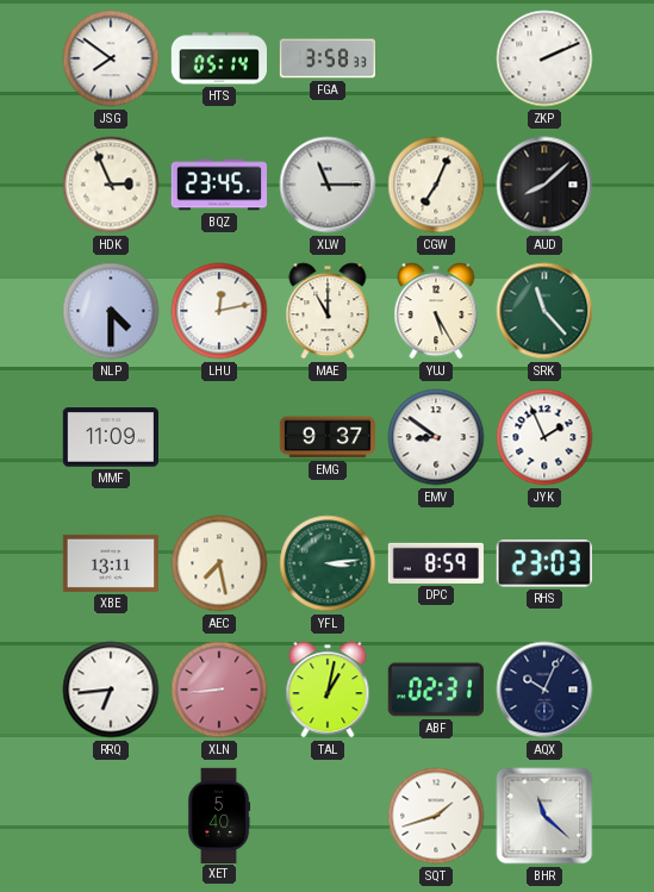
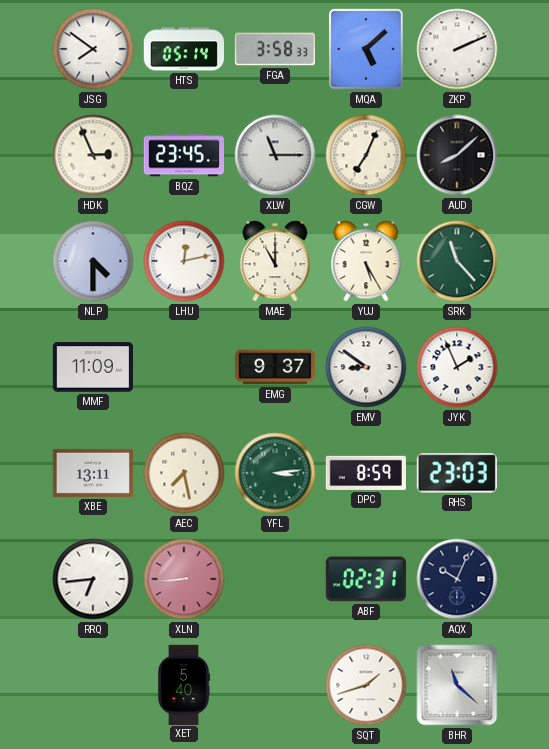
MQA: none -> 5:08
TAL: 1:02 -> none
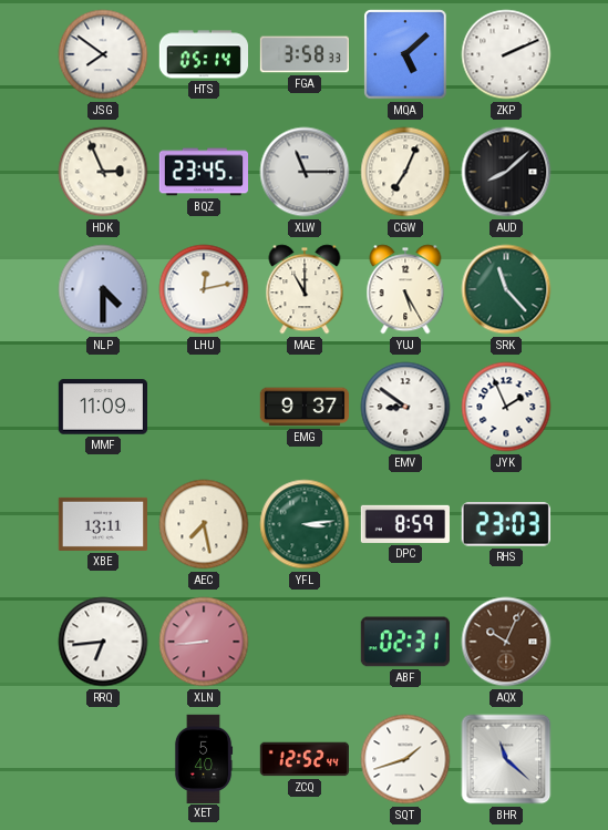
AQX dial: navy -> brown
ZCQ: none -> 12:52
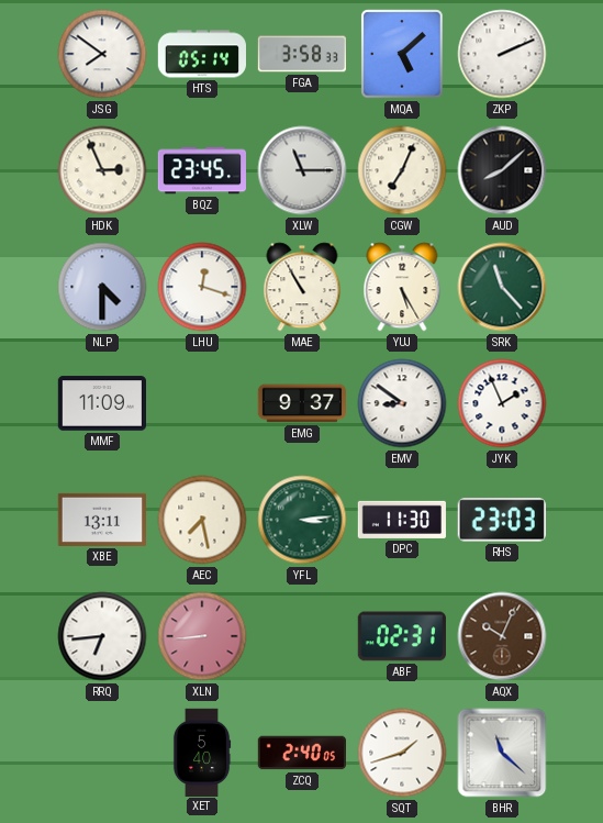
LHU: 12:13 -> 12:18
MAE: 11:00 -> 10:55
DPC: 8:59 -> 11:30
ZCQ: 12:52 -> 2:40
